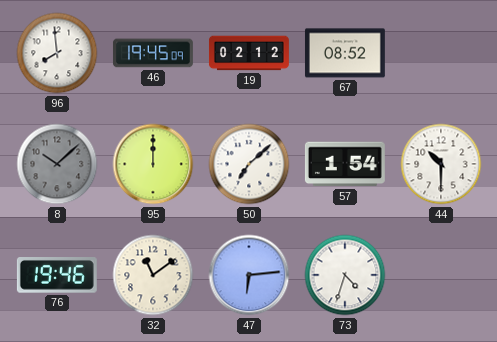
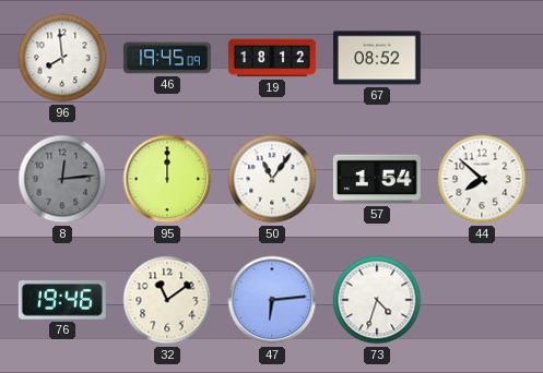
19: 02:12 -> 18:12
8: 10:08 -> 12:14
50: 7:08 -> 11:06
44: 10:30 -> 7:52
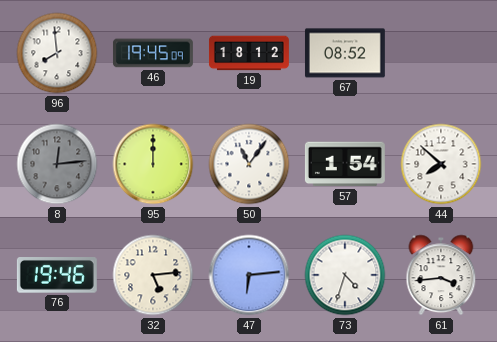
32: 11:09 -> 5:14
61: none -> 3:44
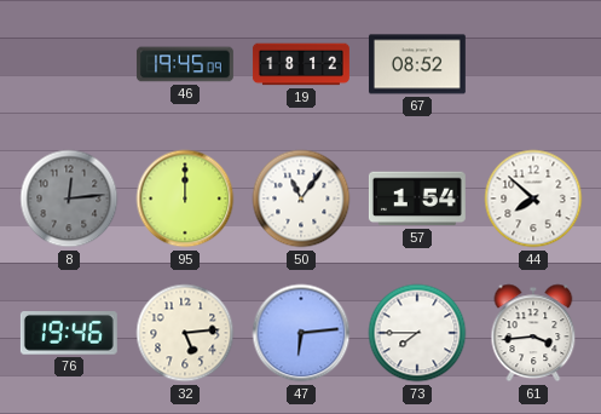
96: 7:59 -> none
73: 4:33 -> 7:45
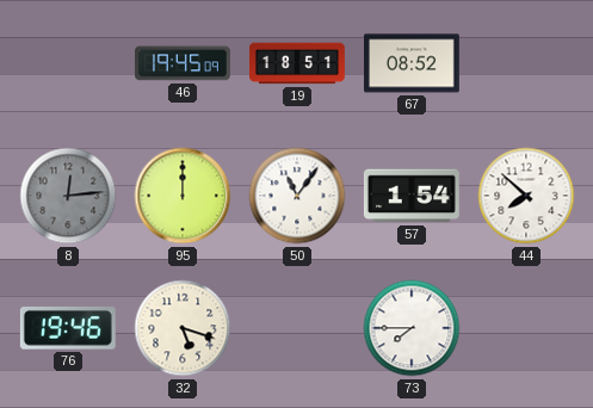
19: 18:12 -> 18:51
32: 5:14 -> 5:18
47: 6:14 -> none
61: 3:44 -> none
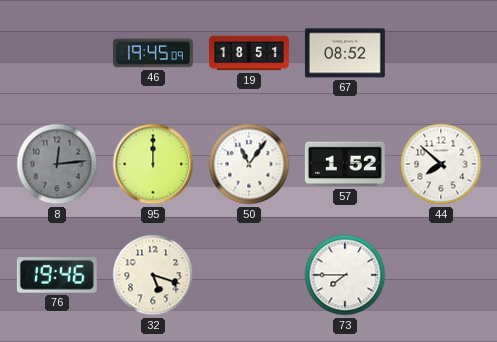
57: 1:54 -> 1:52
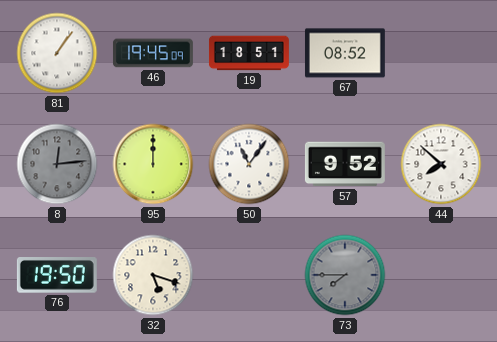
81: none -> 1:06
57: 1:52 -> 9:52
76: 19:46 -> 19:50
73 dial: white -> grey
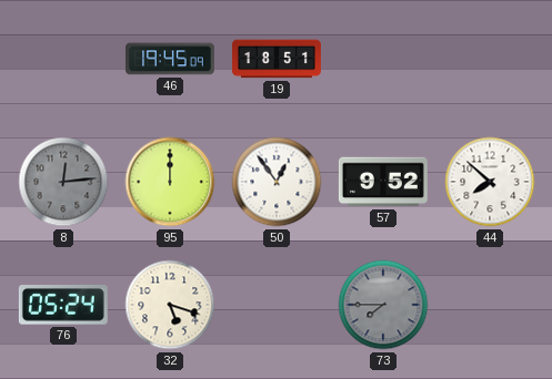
81: 1:06 -> none
67: 08:52 -> none
50: 11:06 -> 12:54
76: 19:50 -> 05:24
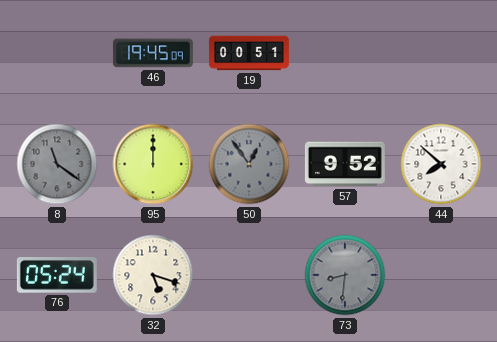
19: 18:51 -> 00:51
8: 12:14 -> 11:21
50 dial: white -> grey
73: 7:45 -> 8:31
